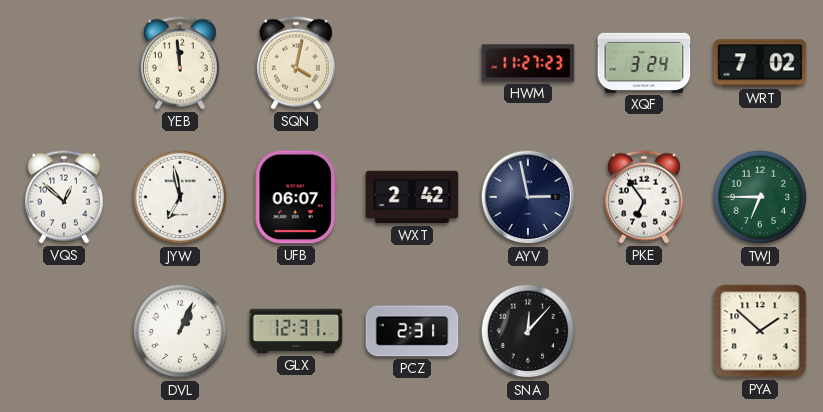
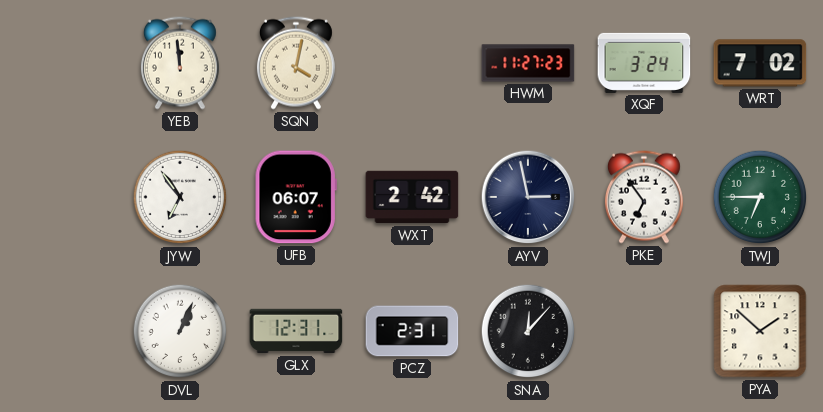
VQS: 12:52 -> none
JYW: 6:58 -> 6:54
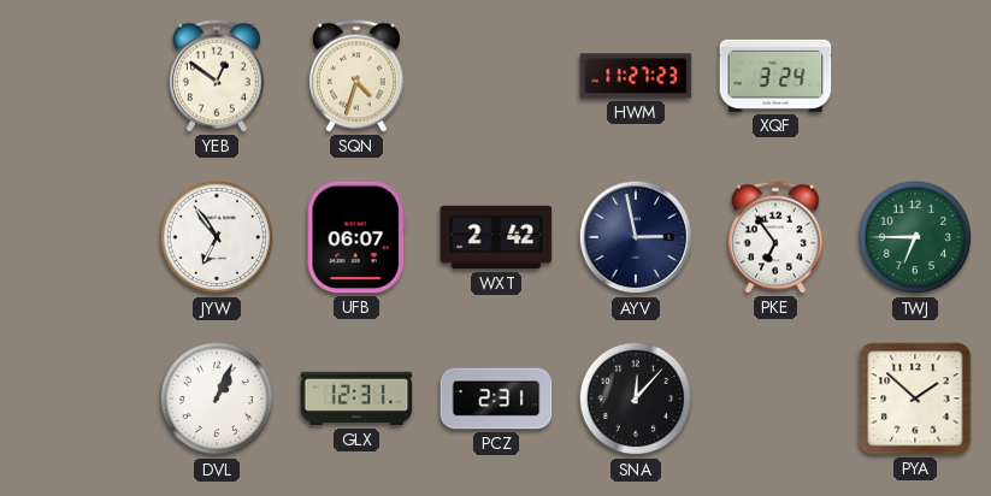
YEB: 11:59 -> 12:51
SQN: 4:02 -> 4:33
WRT: 7:02 -> none
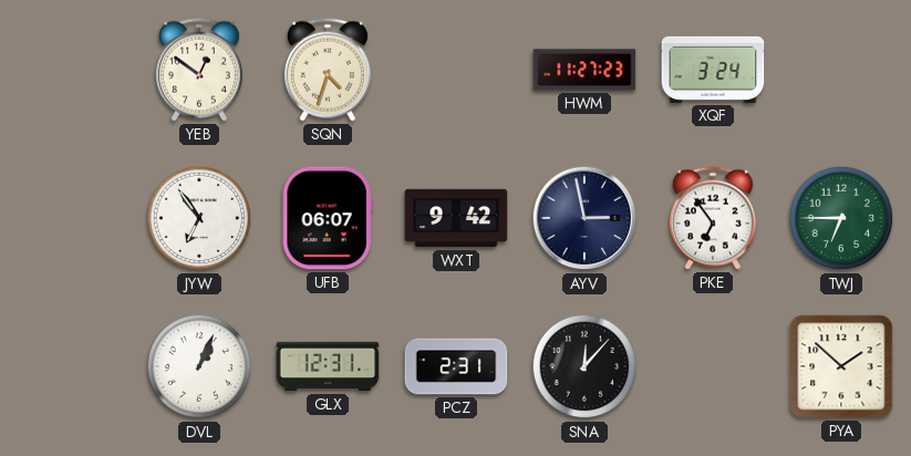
WXT: 2:42 -> 9:42
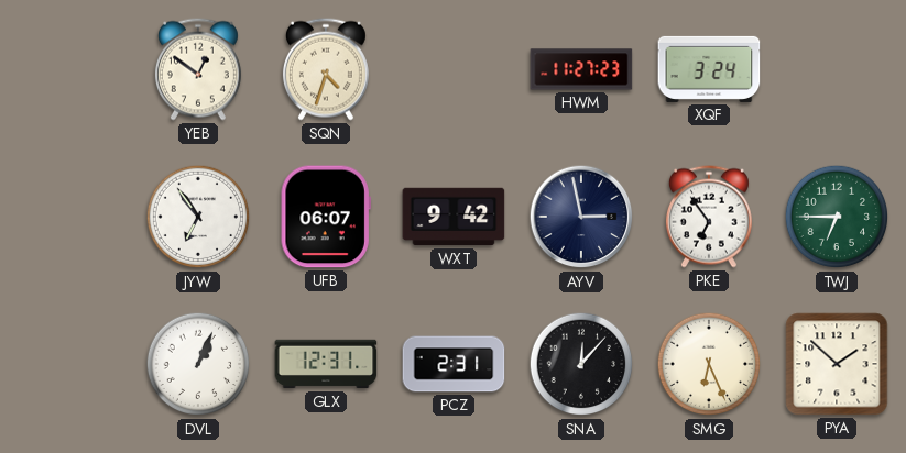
SMG: none -> 6:26
